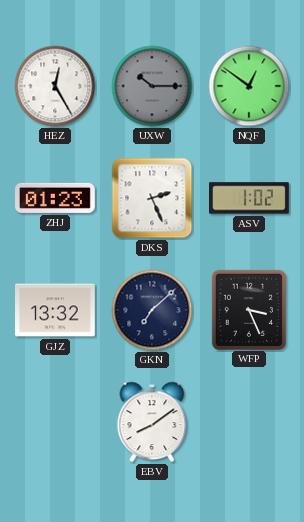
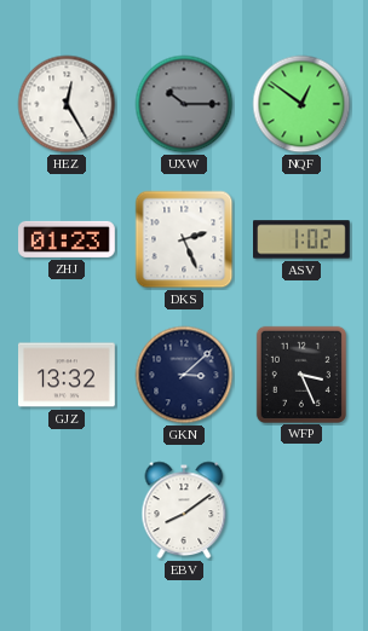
GKN: 7:08 -> 3:08
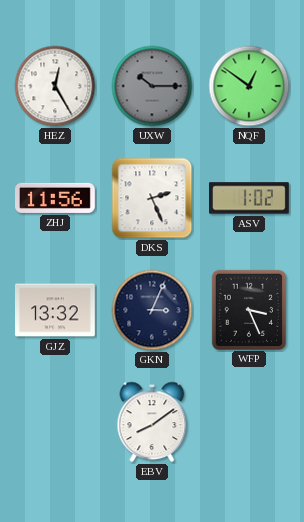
ZHJ: 01:23 -> 11:56
GKN: 3:08 -> 3:04
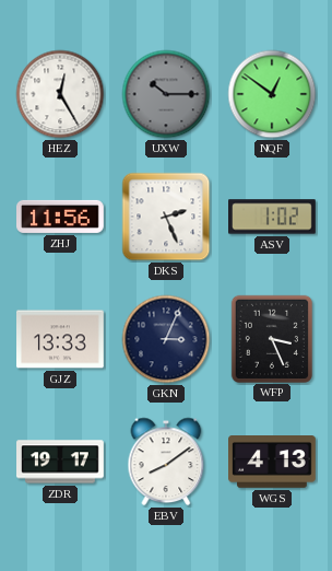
GJZ: 13:32 -> 13:33
ZDR: none -> 19:17
WGS: none -> 4:13
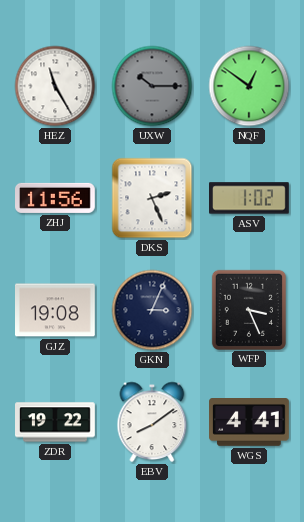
HEZ: 12:25 -> 11:25
GJZ: 13:33 -> 19:08
ZDR: 19:17 -> 19:22
WGS: 4:13 -> 4:41
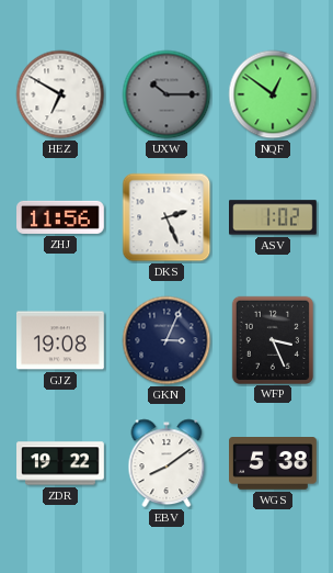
HEZ: 11:25 -> 6:50
WGS: 4:41 -> 5:38
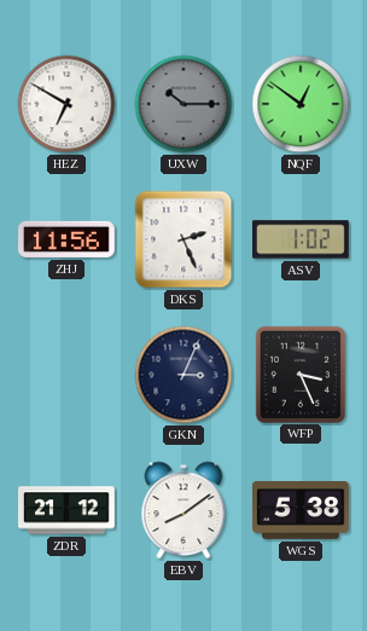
GJZ: 19:08 -> none
ZDR: 19:22 -> 21:12
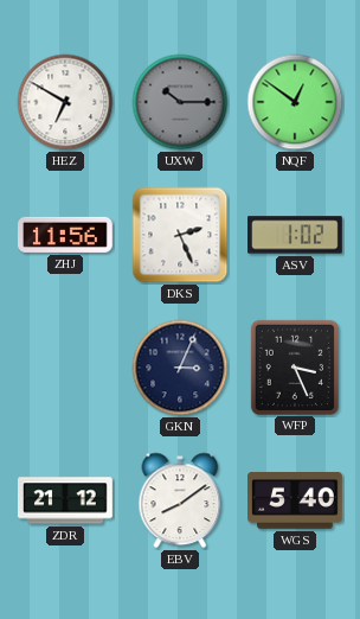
WGS: 5:38 -> 5:40
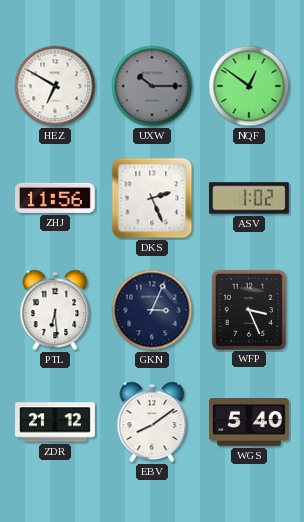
PTL: none -> 6:29
